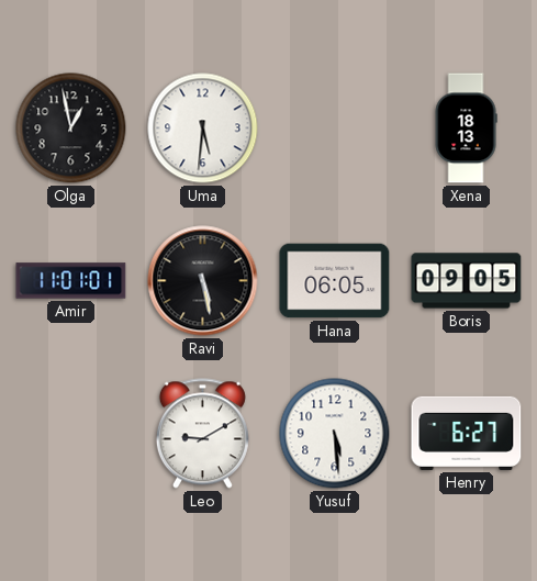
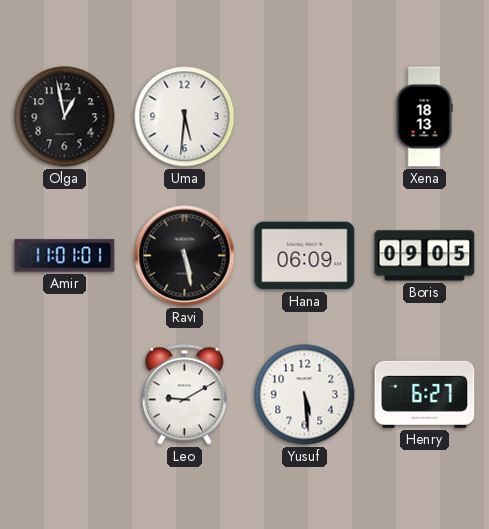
Hana: 06:05 -> 06:09
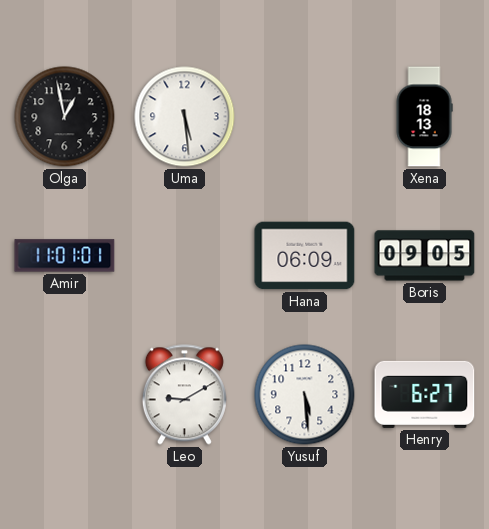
Uma: 5:31 -> 5:29
Ravi: 5:28 -> none
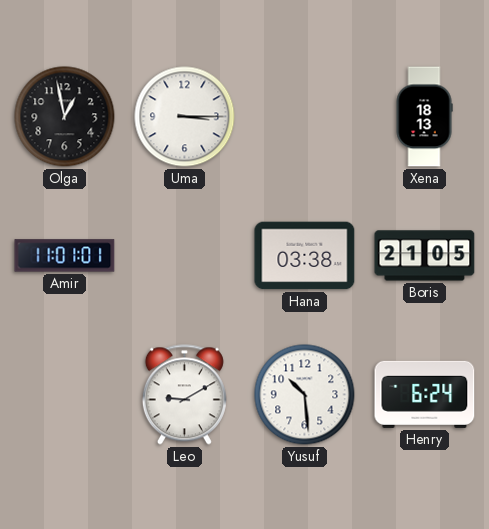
Uma: 5:29 -> 3:15
Hana: 06:09 -> 03:38
Boris: 09:05 -> 21:05
Yusuf: 5:29 -> 10:29
Henry: 6:27 -> 6:24
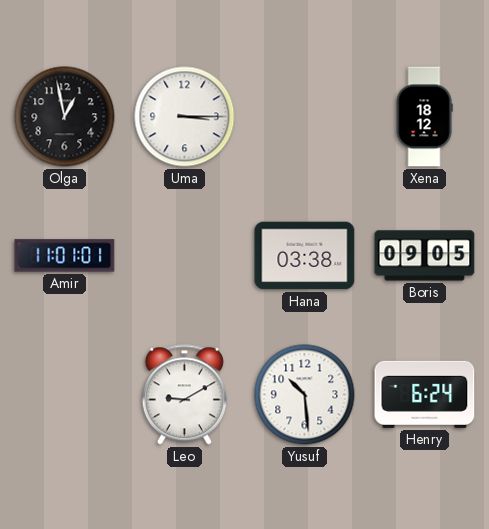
Xena: 18:13 -> 18:12
Boris: 21:05 -> 09:05
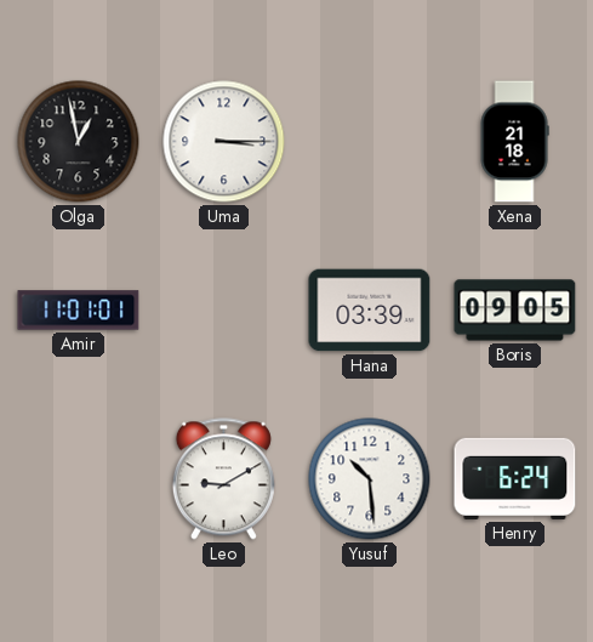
Xena: 18:12 -> 21:18
Hana: 03:38 -> 03:39
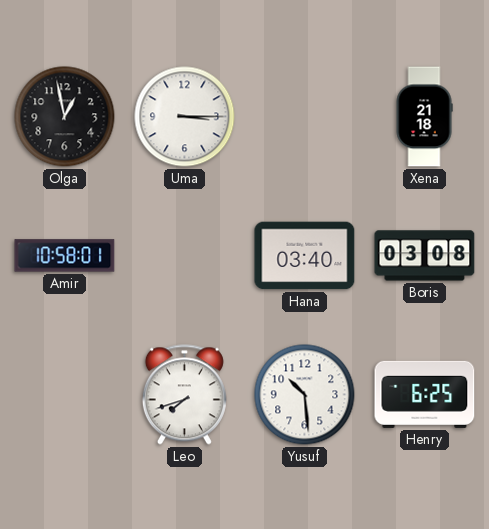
Amir: 11:01 -> 10:58
Hana: 03:39 -> 03:40
Boris: 09:05 -> 03:08
Leo: 9:10 -> 7:42
Henry: 6:24 -> 6:25
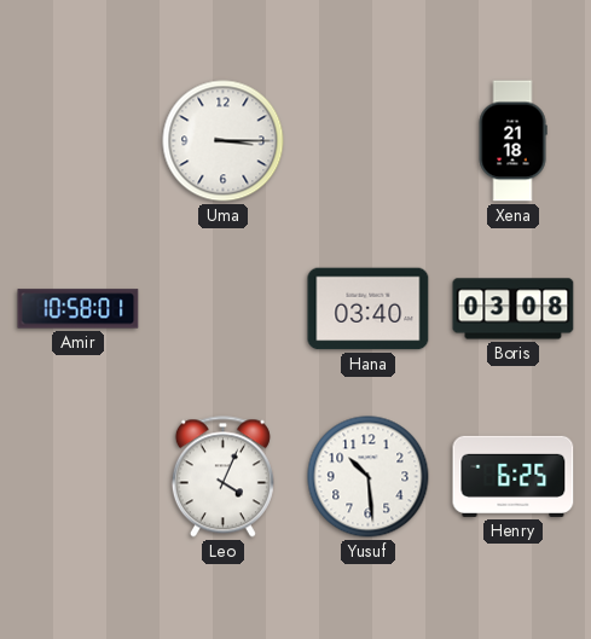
Olga: 12:58 -> none
Leo: 7:42 -> 4:04
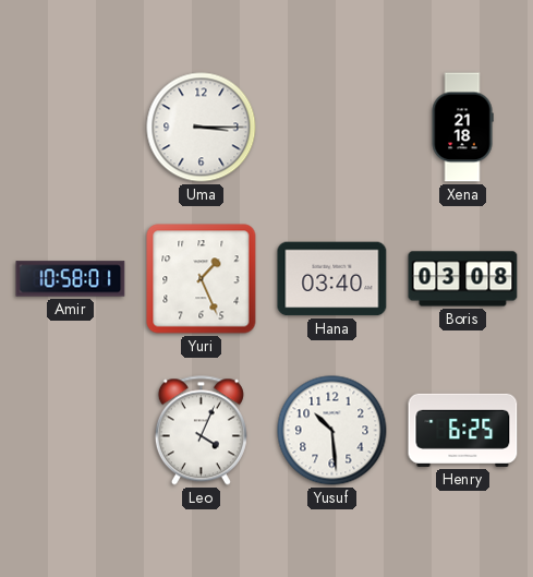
Yuri: none -> 1:26
